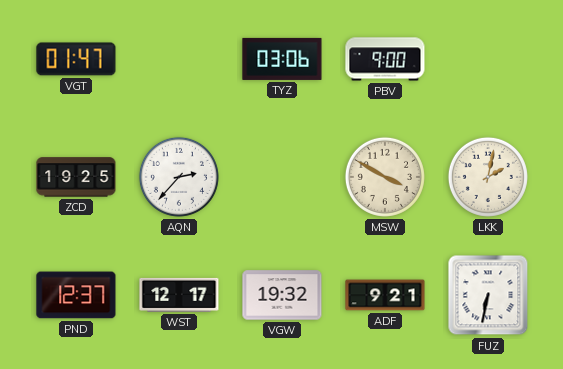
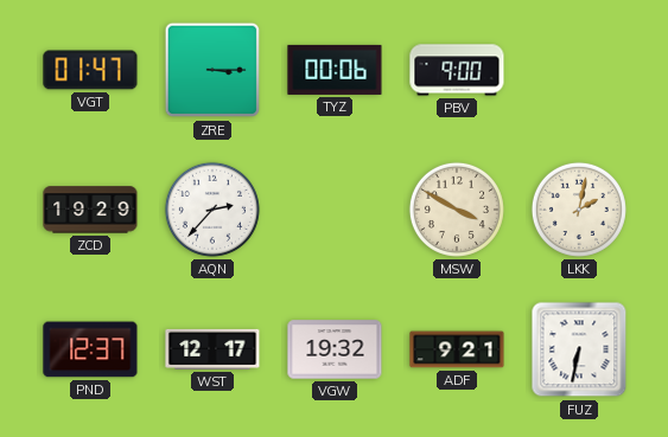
ZRE: none -> 3:15
TYZ: 03:06 -> 00:06
ZCD: 19:25 -> 19:29
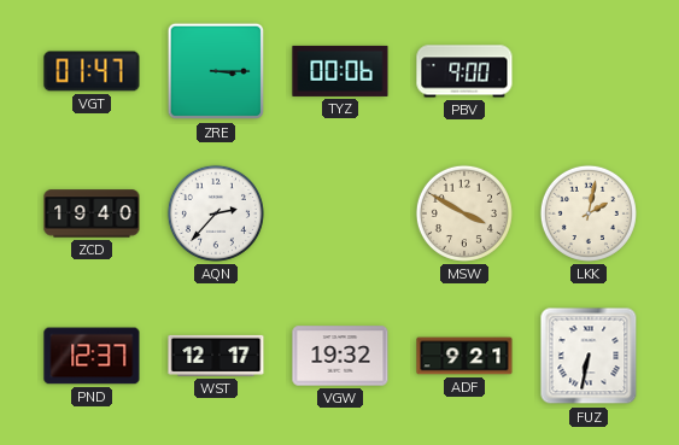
ZCD: 19:29 -> 19:40
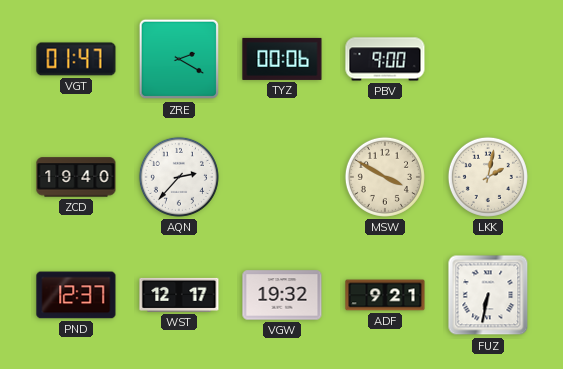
ZRE: 3:15 -> 2:20
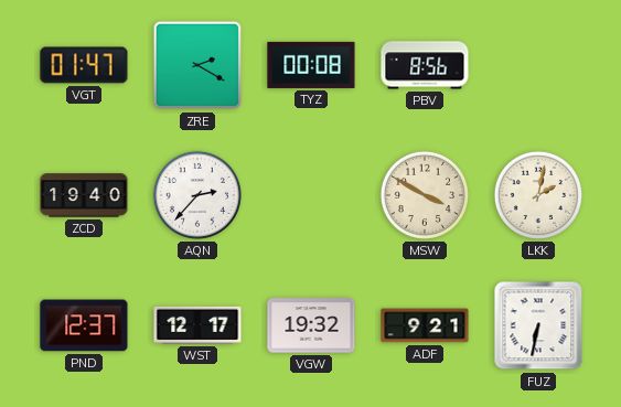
TYZ: 00:06 -> 00:08
PBV: 9:00 -> 8:56
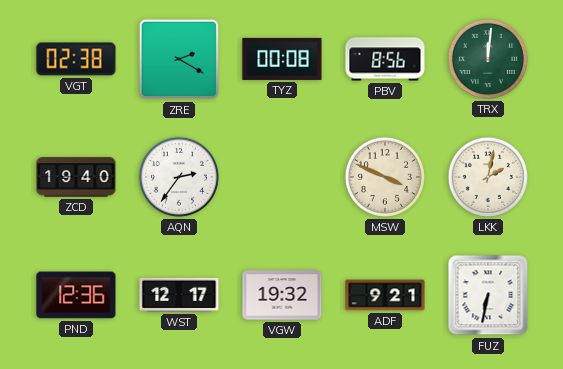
VGT: 01:47 -> 02:38
TRX: none -> 12:01
AQN: 2:37 -> 2:36
MSW: 3:50 -> 3:49
PND: 12:37 -> 12:36
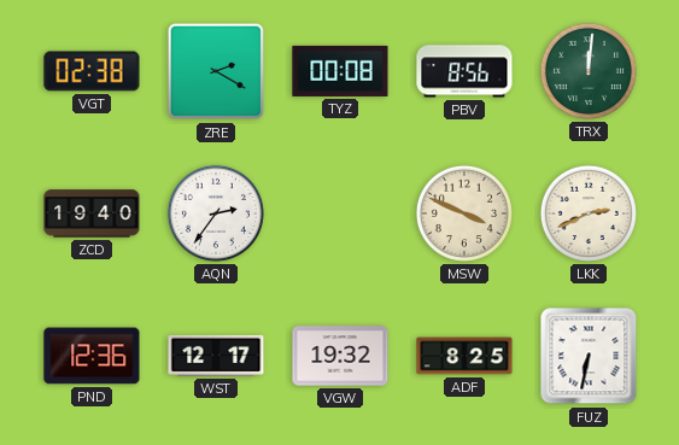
LKK: 2:02 -> 2:41
ADF: 9:21 -> 8:25
